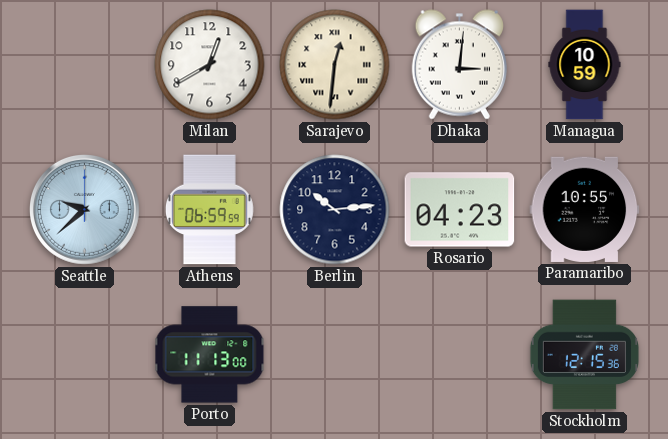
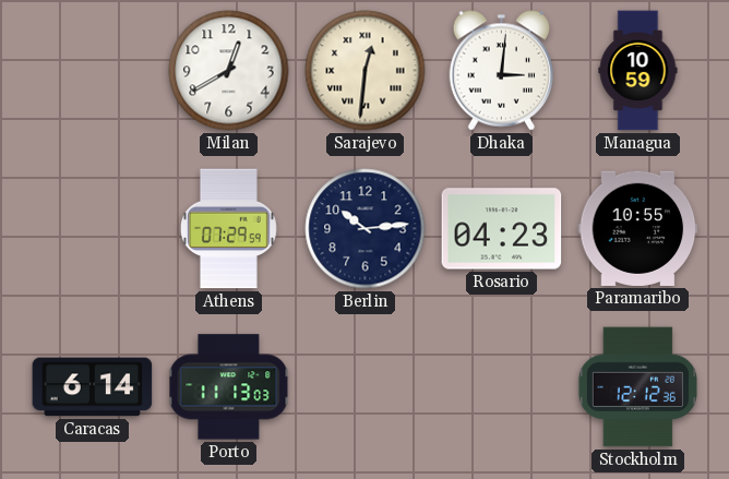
Seattle: 9:38 -> none
Athens: 06:59 -> 07:29
Caracas: none -> 6:14
Porto: 11:13:00 -> 11:13:03
Stockholm: 12:15 -> 12:12
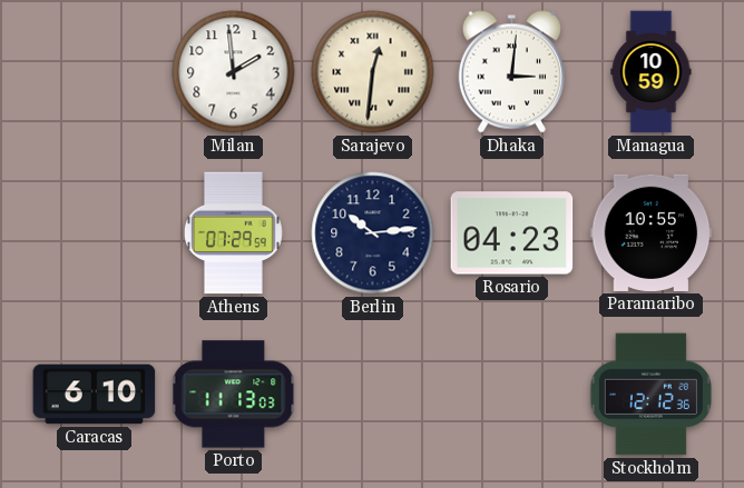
Milan: 12:40 -> 1:59
Caracas: 6:14 -> 6:10
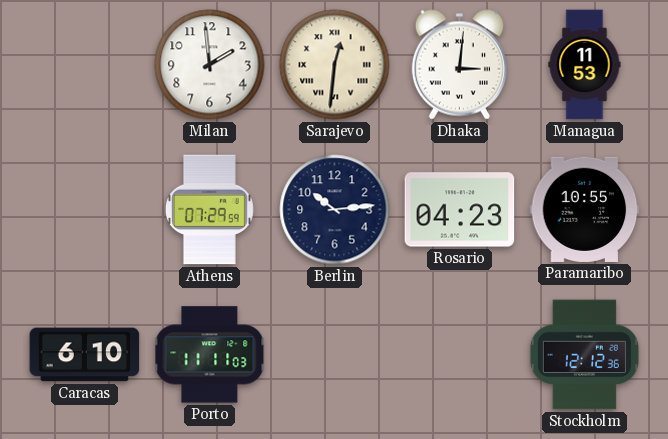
Managua: 10:59 -> 11:53
Porto: 11:13 -> 11:11
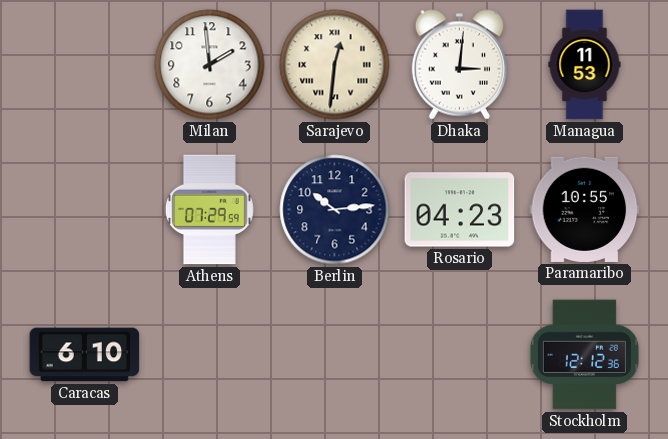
Porto: 11:11 -> none
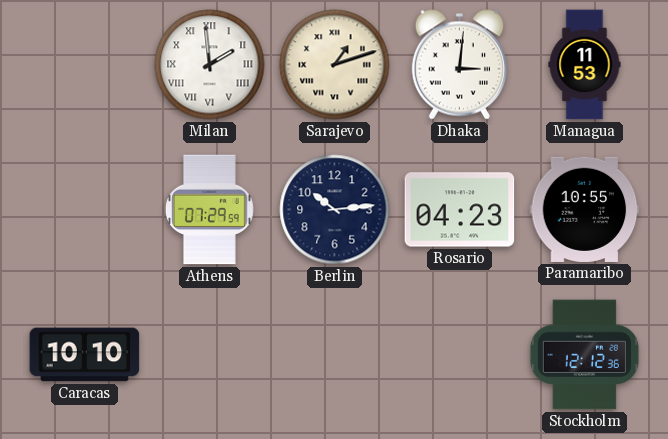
Milan numerals: Arabic -> Roman
Sarajevo: 12:31 -> 1:12
Caracas: 6:10 -> 10:10
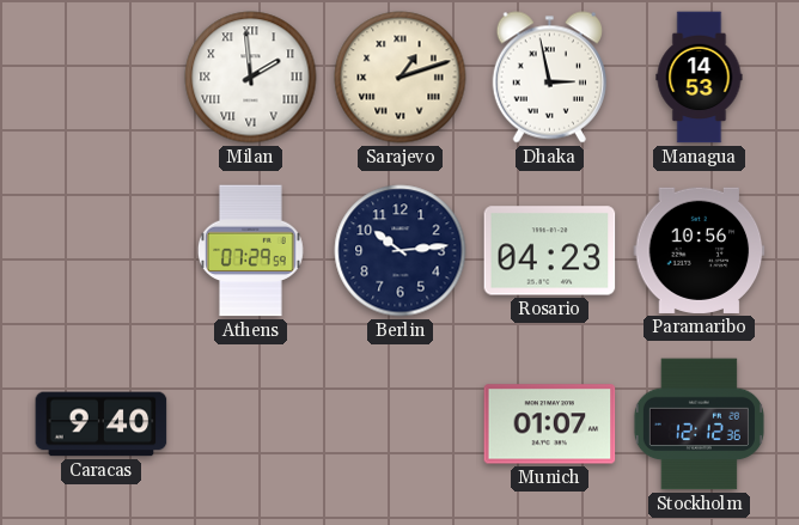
Dhaka: 3:01 -> 2:58
Managua: 11:53 -> 14:53
Paramaribo: 10:55 -> 10:56
Caracas: 10:10 -> 9:40
Munich: none -> 01:07
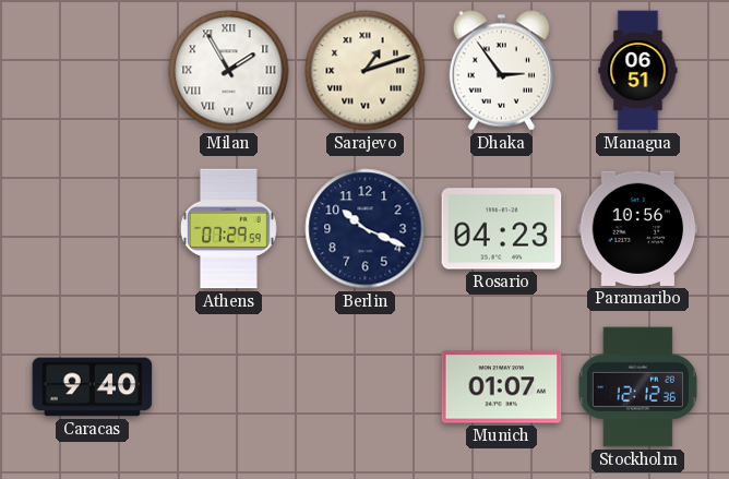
Milan: 1:59 -> 1:55
Dhaka: 2:58 -> 2:54
Managua: 14:53 -> 06:51
Berlin: 10:14 -> 10:19
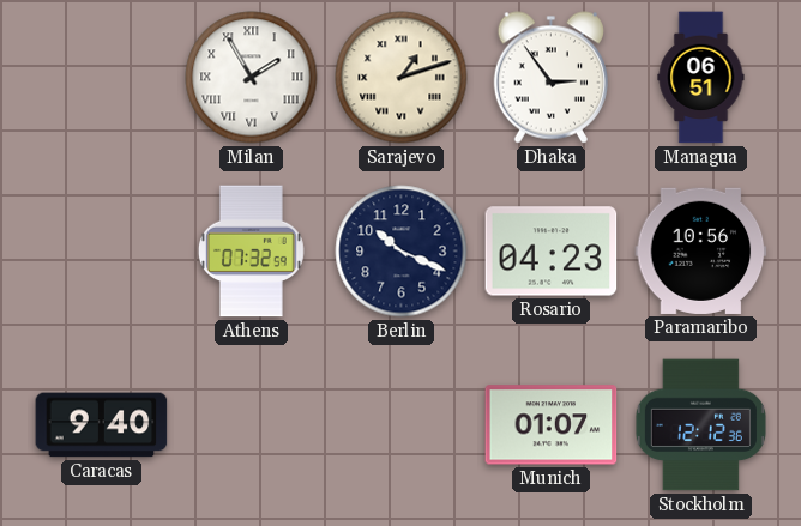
Athens: 07:29 -> 07:32
